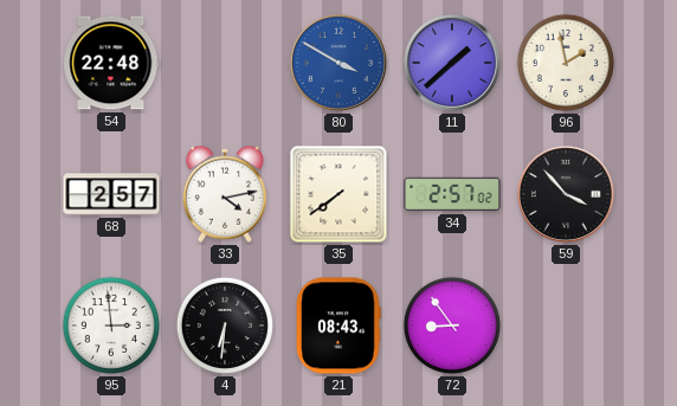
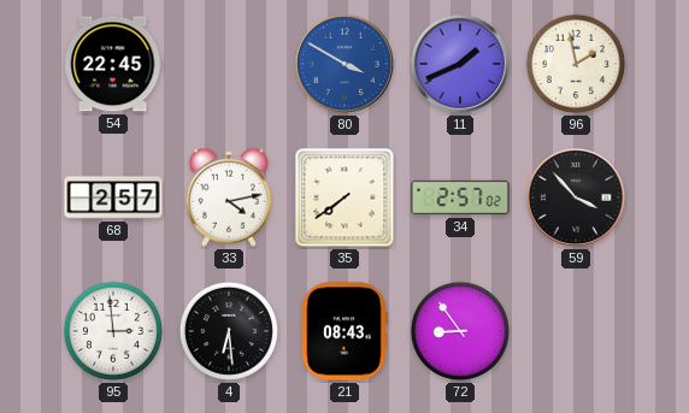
54: 22:48 -> 22:45
11: 1:38 -> 1:41
4: 6:31 -> 6:29
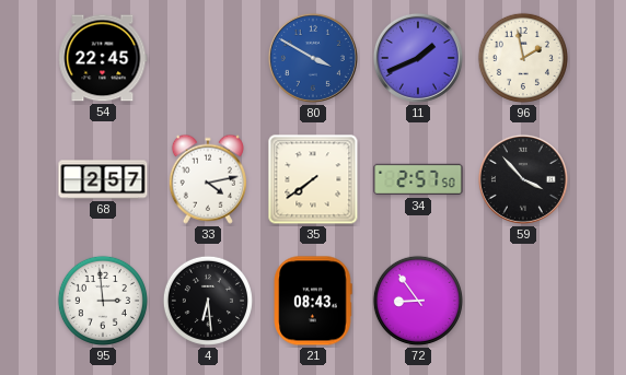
34: 2:57:02 -> 2:57:50
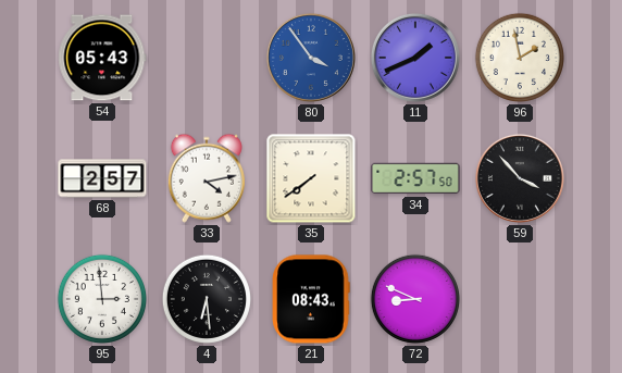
54: 22:45 -> 05:43
80: 3:50 -> 3:54
72: 8:54 -> 8:49
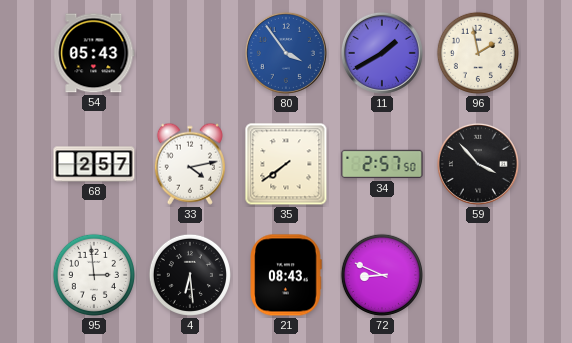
11: 1:41 -> 1:40
